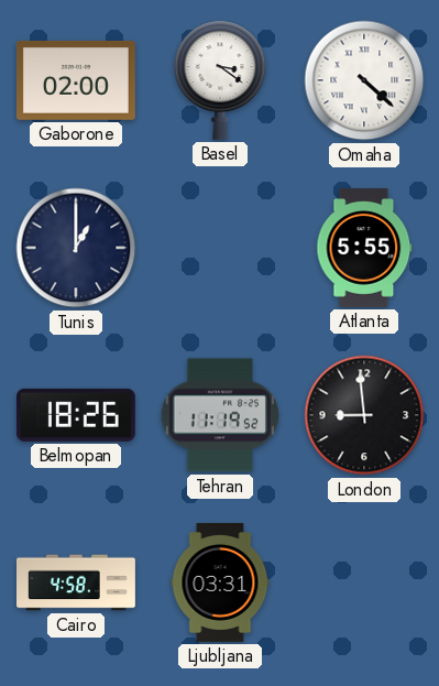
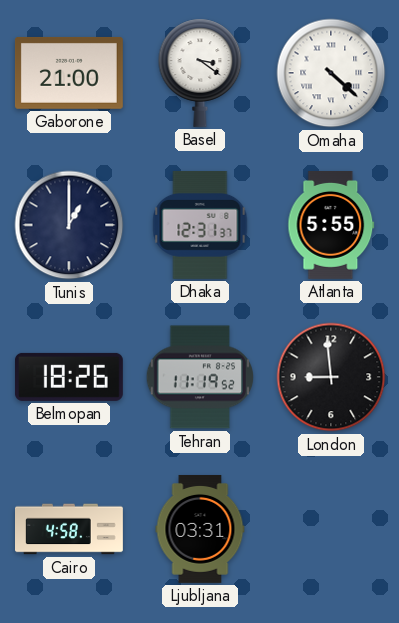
Gaborone: 02:00 -> 21:00
Dhaka: none -> 12:31
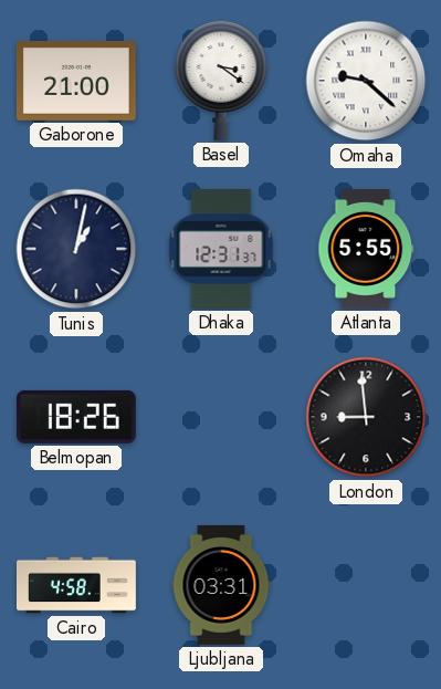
Omaha: 4:22 -> 9:22
Tunis: 1:00 -> 1:02
Tehran: 11:19 -> none
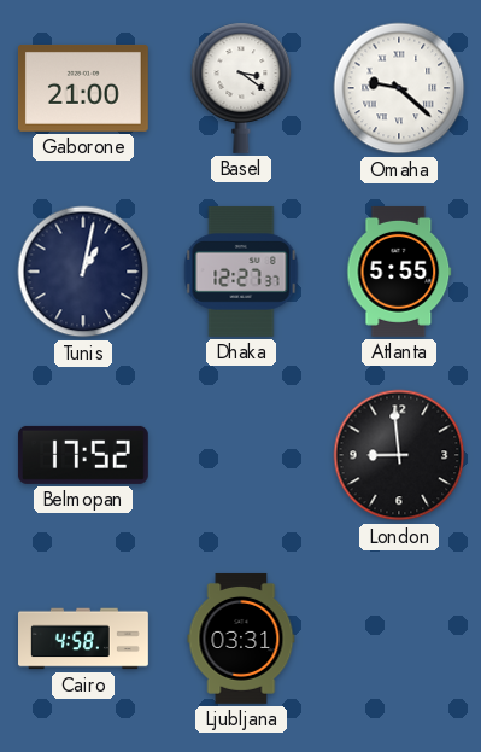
Dhaka: 12:31 -> 12:27
Belmopan: 18:26 -> 17:52
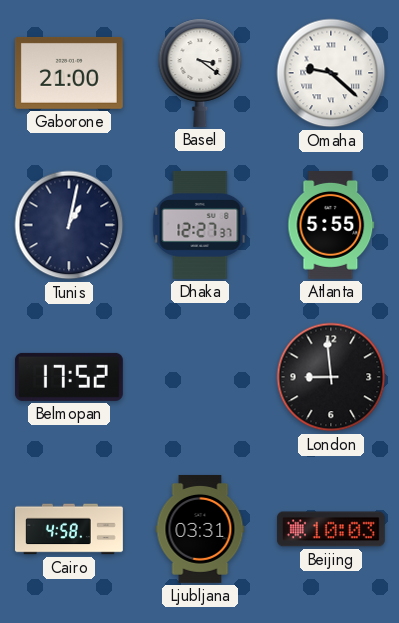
Beijing: none -> 10:03
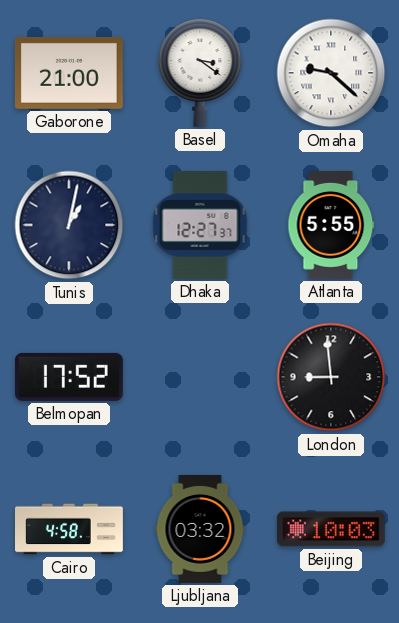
Ljubljana: 03:31 -> 03:32
